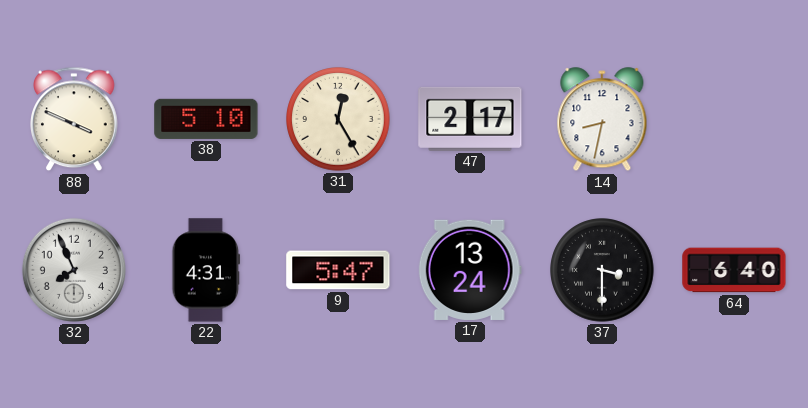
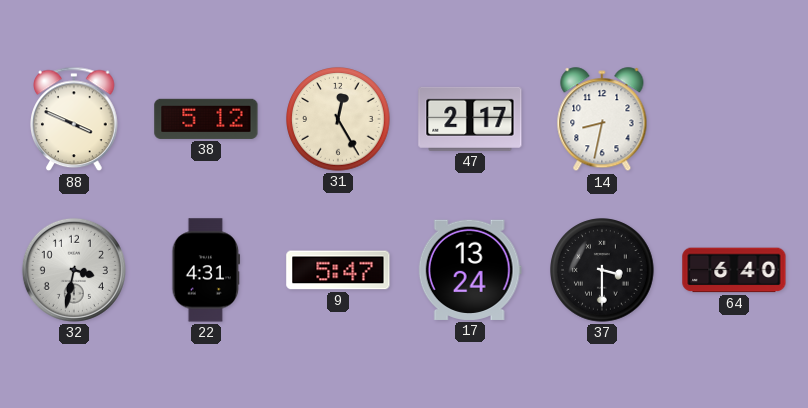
38: 5:10 -> 5:12
32: 7:56 -> 3:32
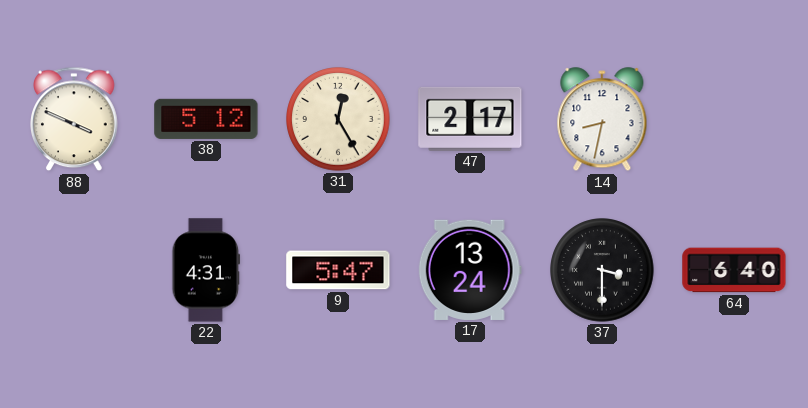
32: 3:32 -> none
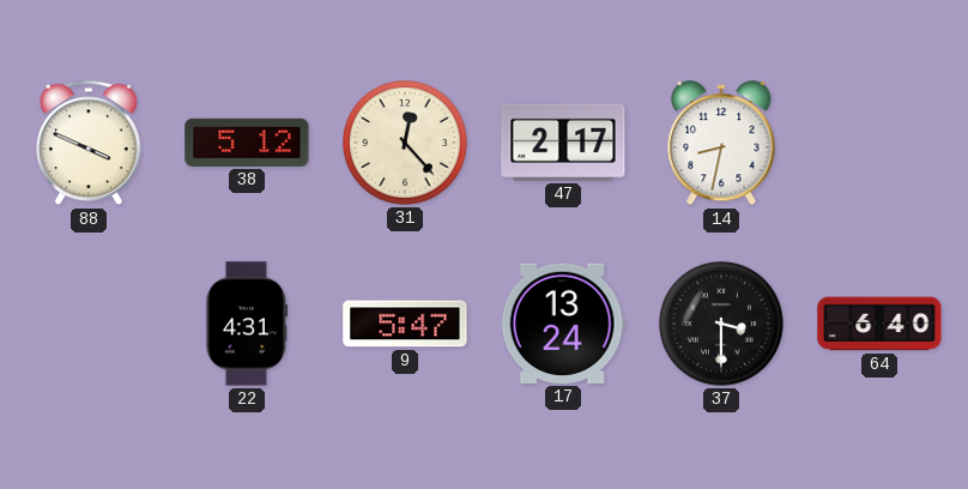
31: 12:25 -> 12:23
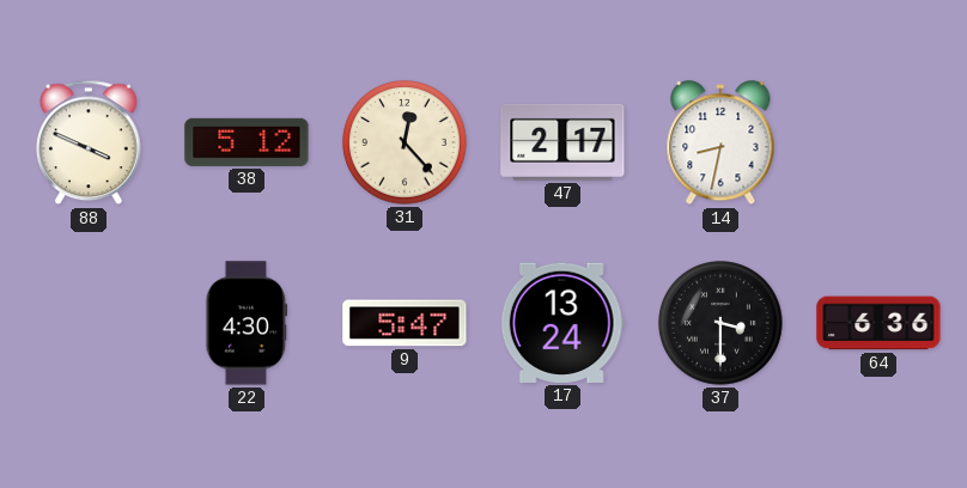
22: 4:31 -> 4:30
64: 6:40 -> 6:36
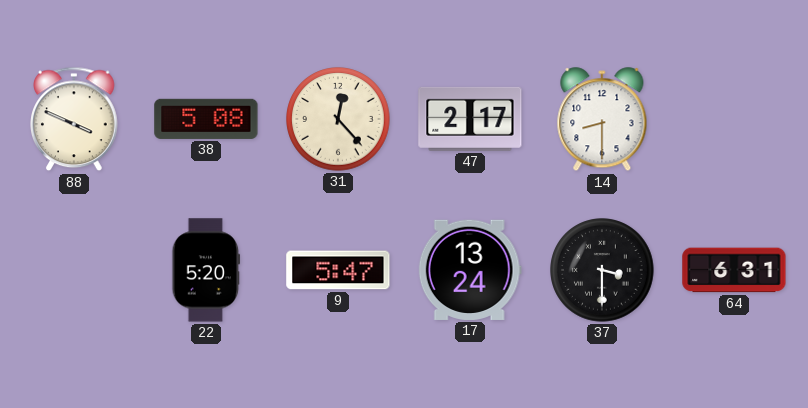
38: 5:12 -> 5:08
14: 8:32 -> 8:30
22: 4:30 -> 5:20
64: 6:36 -> 6:31
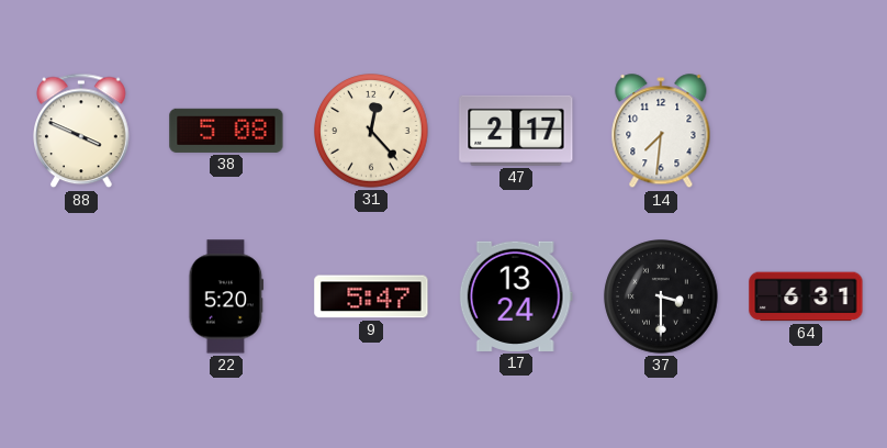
14: 8:30 -> 7:31
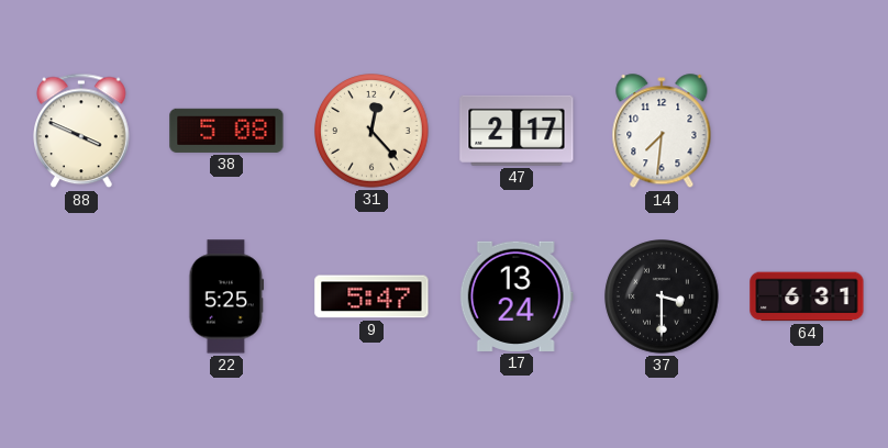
22: 5:20 -> 5:25
